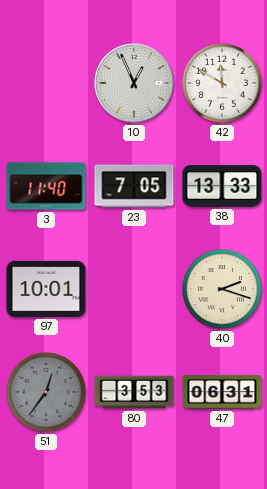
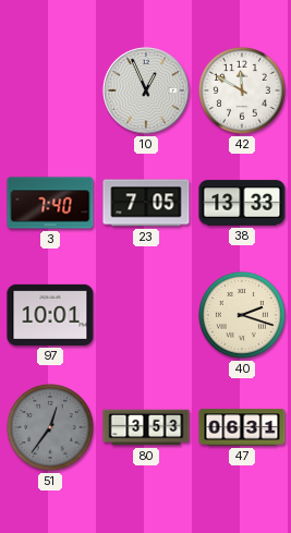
3: 11:40 -> 7:40
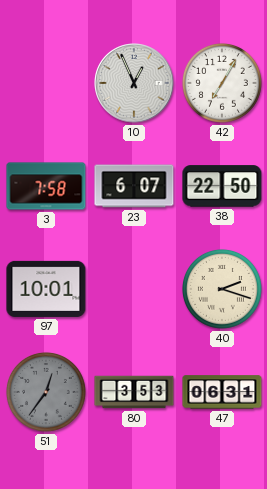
42: 11:50 -> 7:05
3: 7:40 -> 7:58
23: 7:05 -> 6:07
38: 13:33 -> 22:50
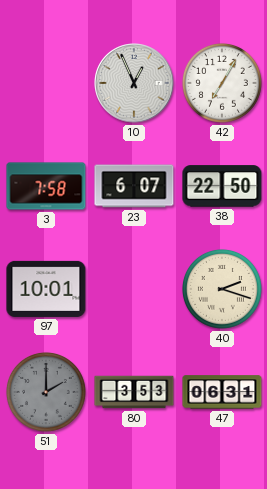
51: 12:36 -> 2:00
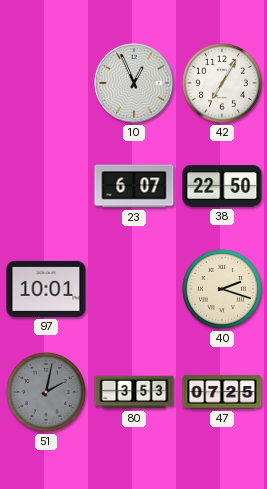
3: 7:58 -> none
51: 2:00 -> 2:02
47: 06:31 -> 07:25
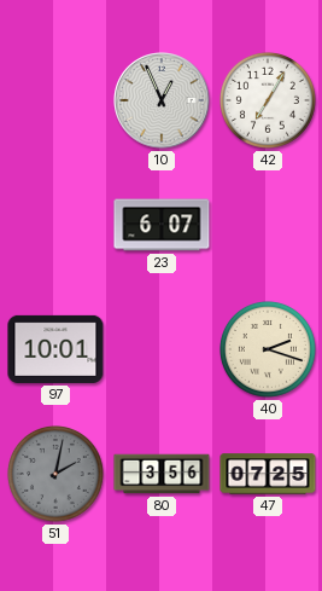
38: 22:50 -> none
80: 3:53 -> 3:56
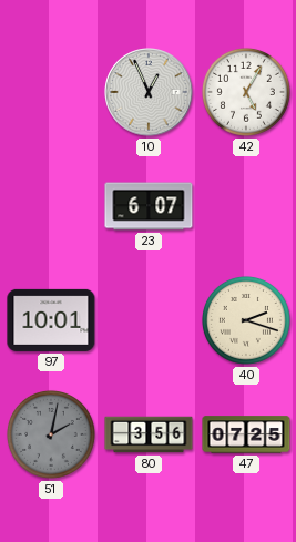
42: 7:05 -> 5:05
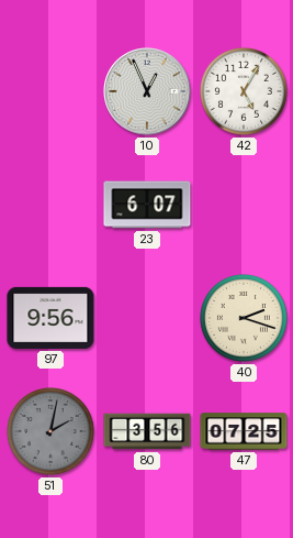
97: 10:01 -> 9:56
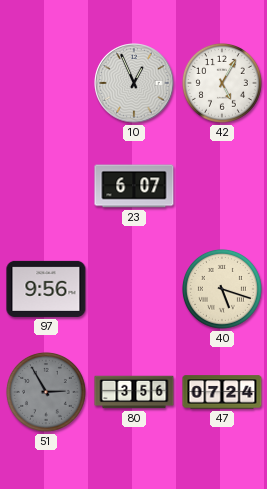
40: 2:18 -> 5:18
51: 2:02 -> 2:55
47: 07:25 -> 07:24
